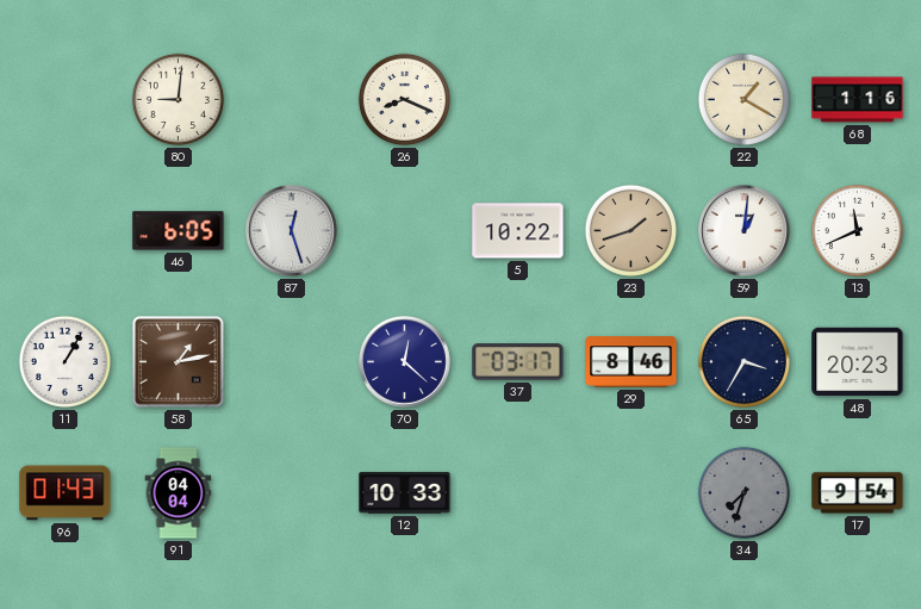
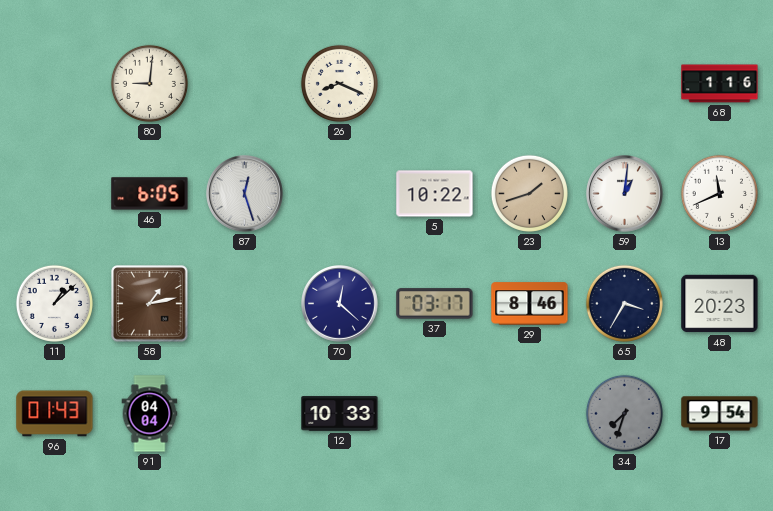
22: 1:20 -> none
11: 1:05 -> 1:08
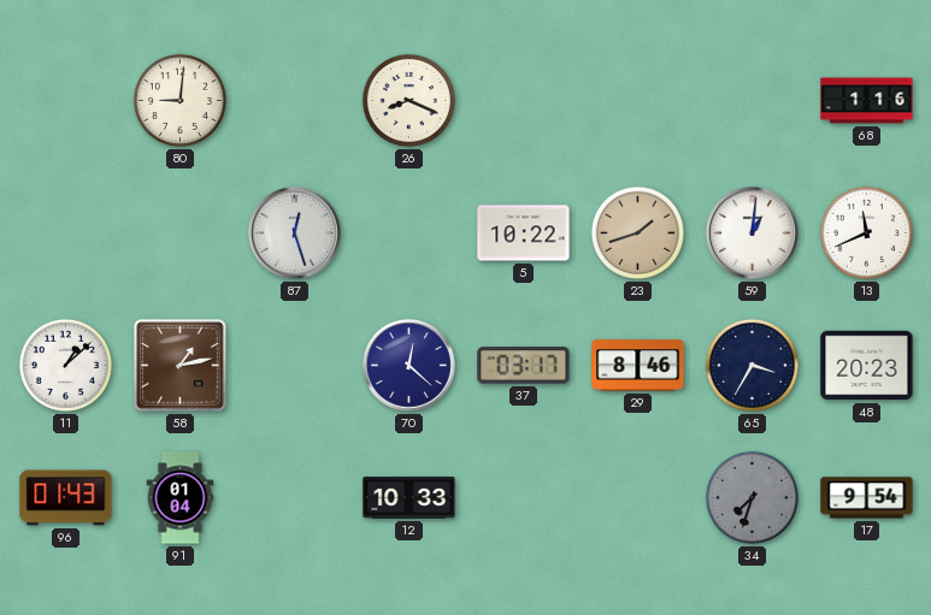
46: 6:05 -> none
91: 04:04 -> 01:04
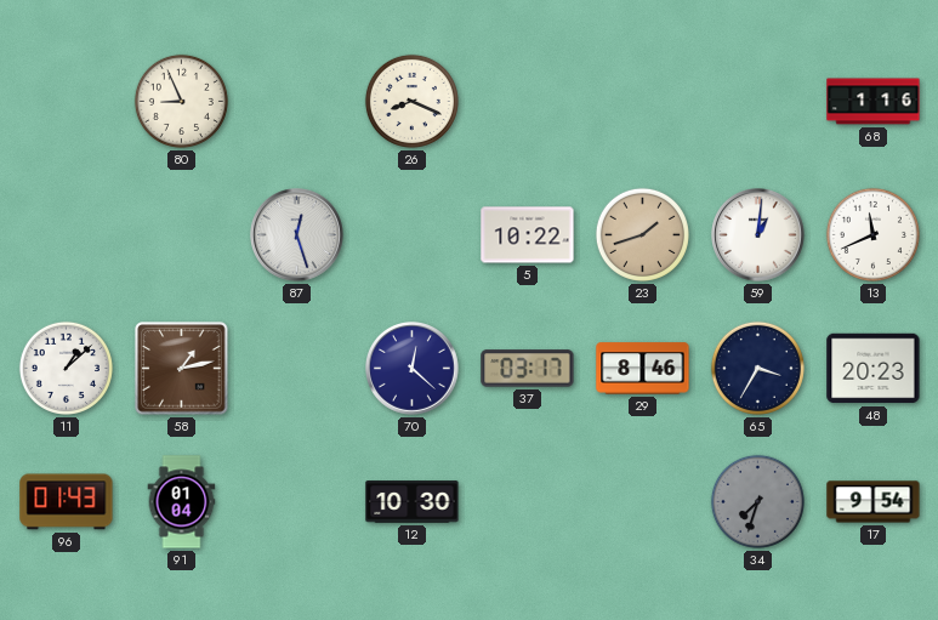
80: 9:01 -> 8:56
12: 10:33 -> 10:30
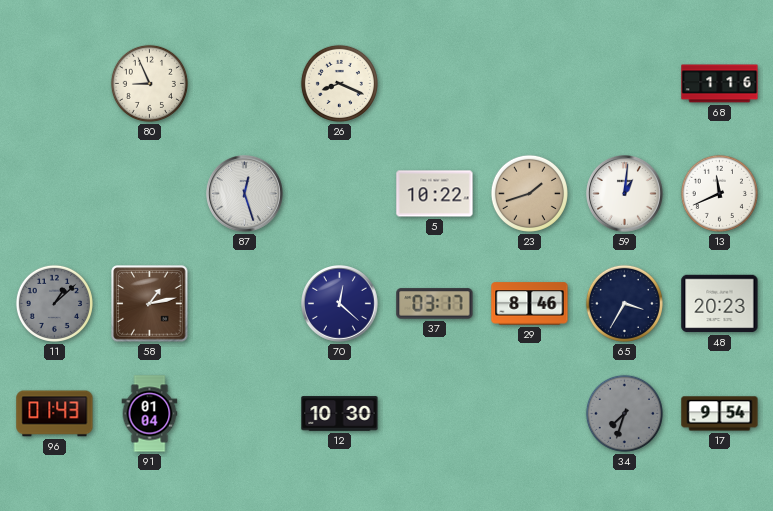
11 dial: white -> grey
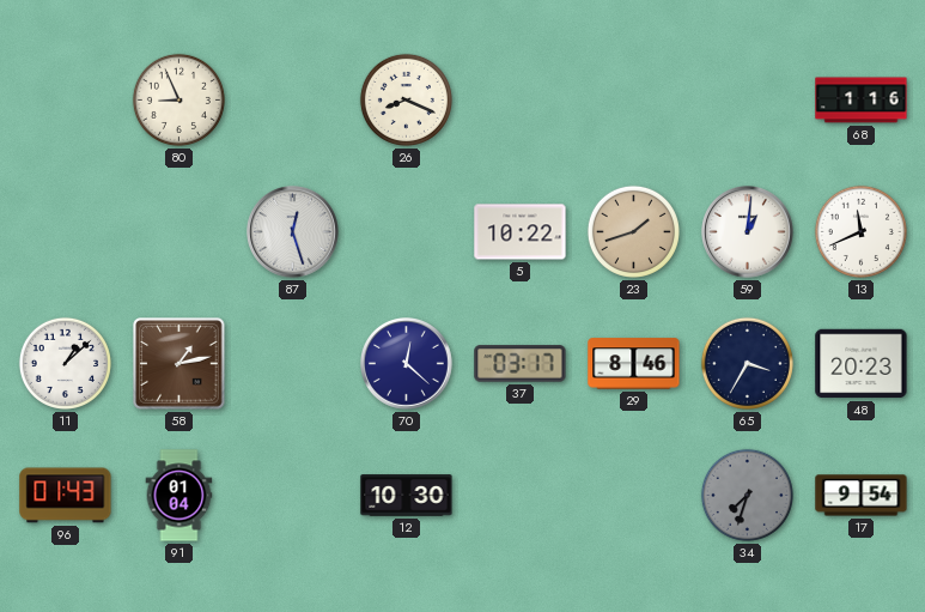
11 dial: grey -> white
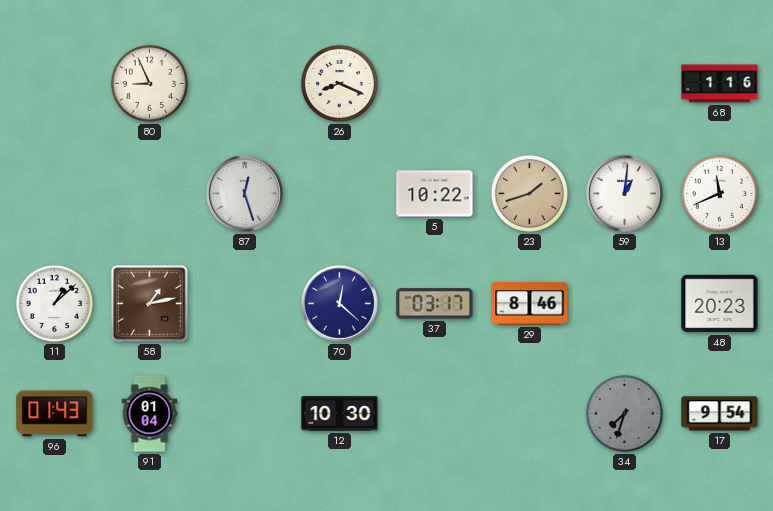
65: 3:35 -> none
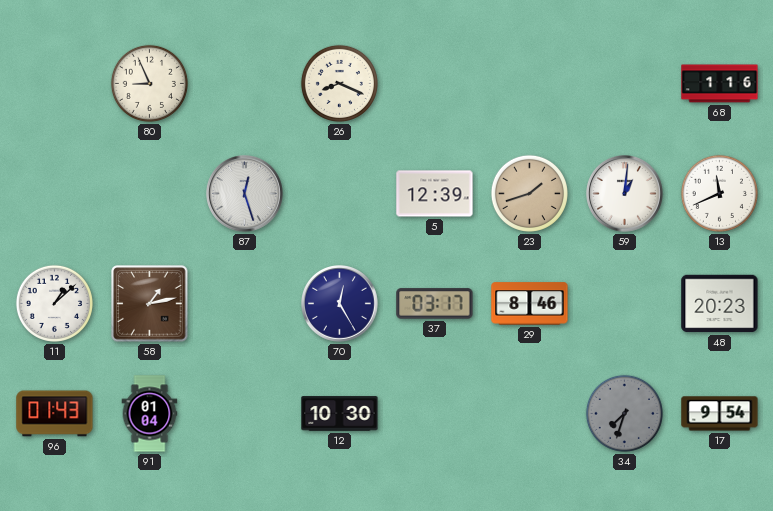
5: 10:22 -> 12:39
70: 12:22 -> 12:25
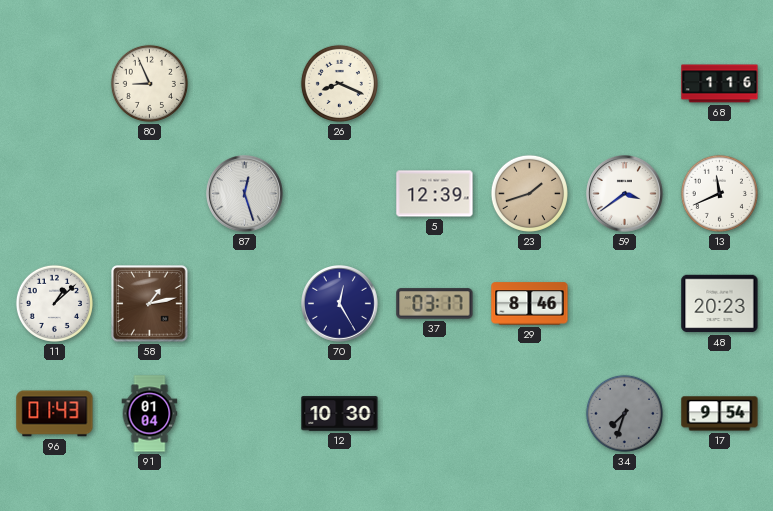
59: 1:01 -> 3:39
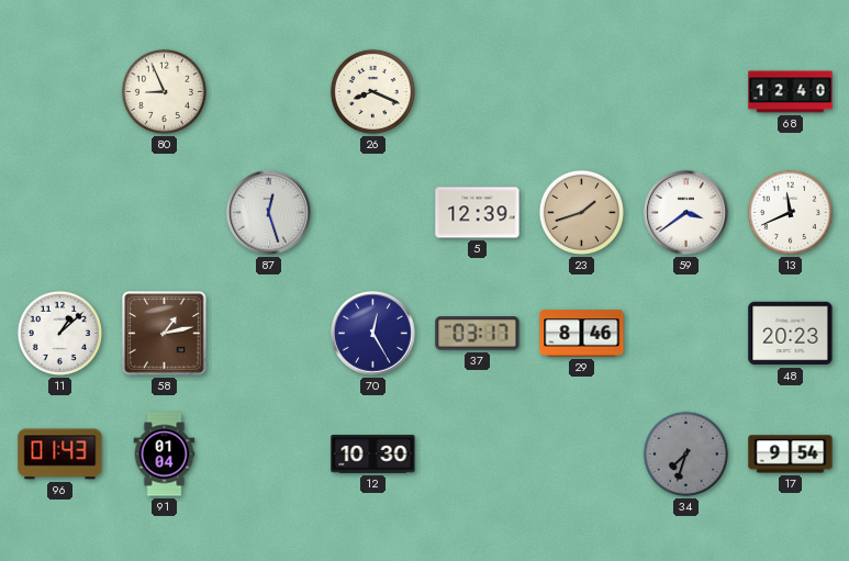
68: 1:16 -> 12:40
